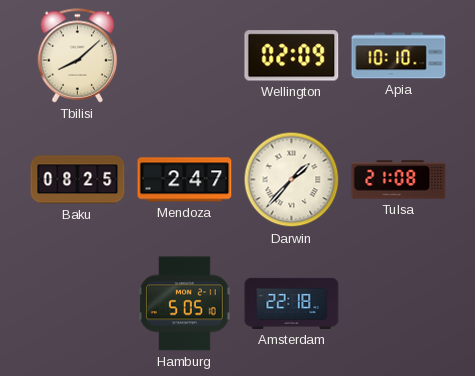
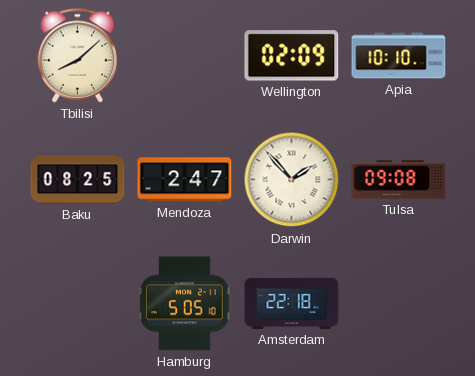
Darwin: 1:37 -> 1:53
Tulsa: 21:08 -> 09:08
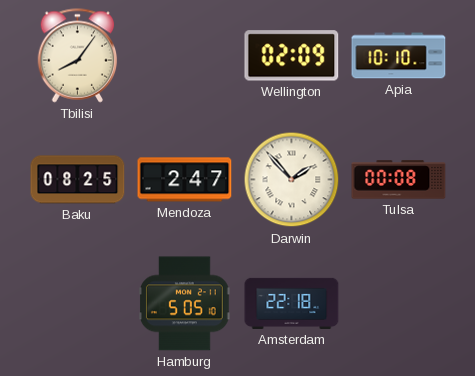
Tbilisi: 8:08 -> 8:06
Tulsa: 09:08 -> 00:08
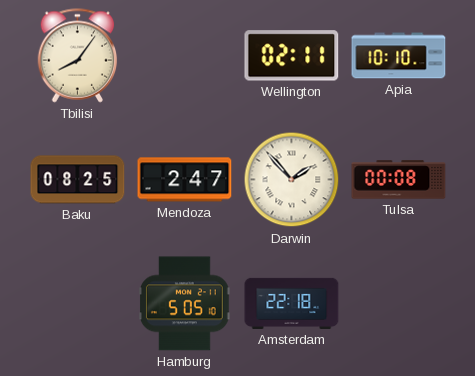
Wellington: 02:09 -> 02:11
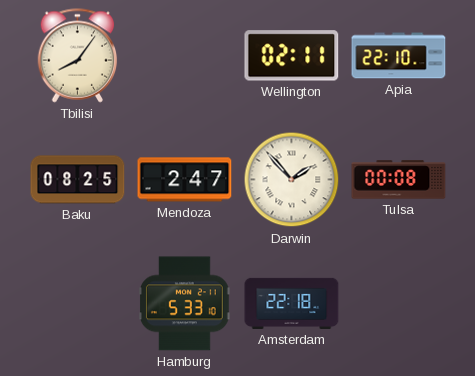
Apia: 10:10 -> 22:10
Hamburg: 5:05 -> 5:33
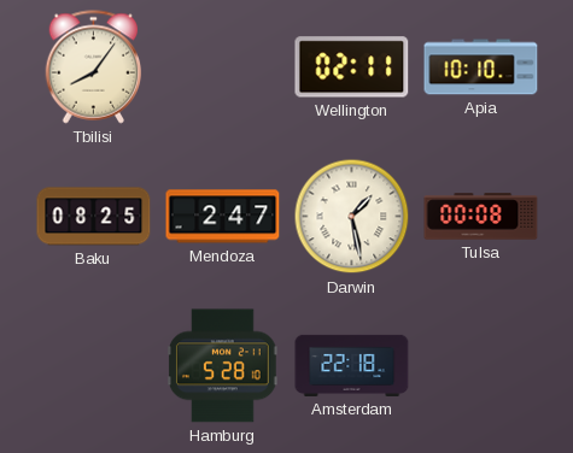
Apia: 22:10 -> 10:10
Darwin: 1:53 -> 1:28
Hamburg: 5:33 -> 5:28
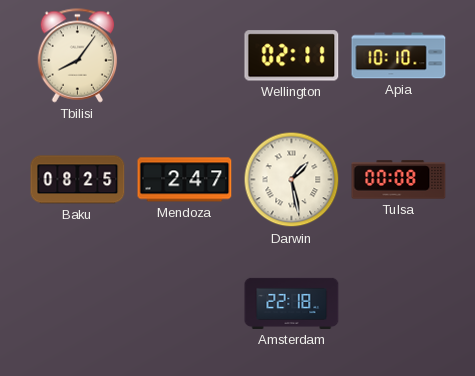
Hamburg: 5:28 -> none
